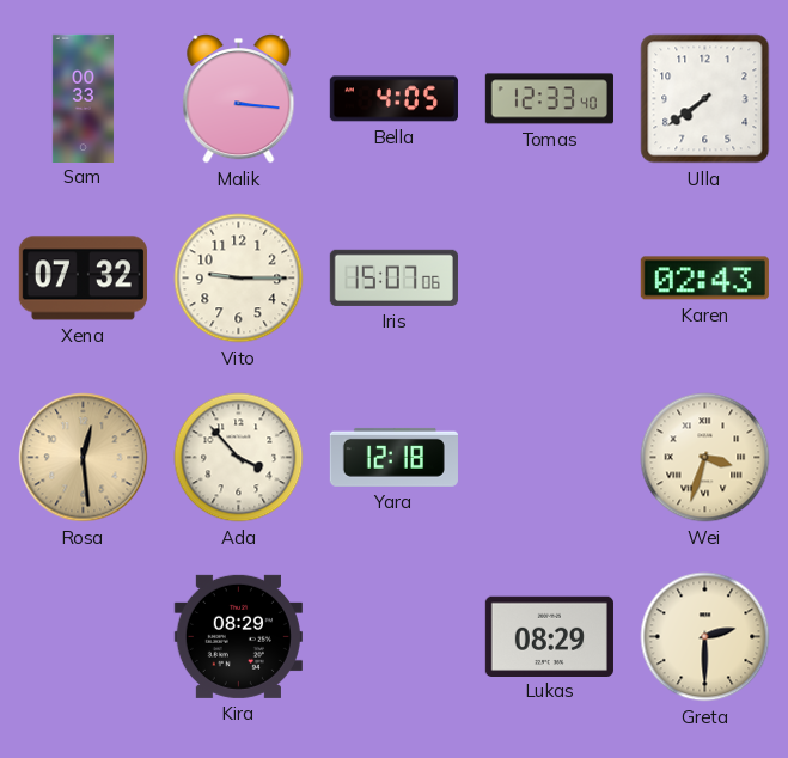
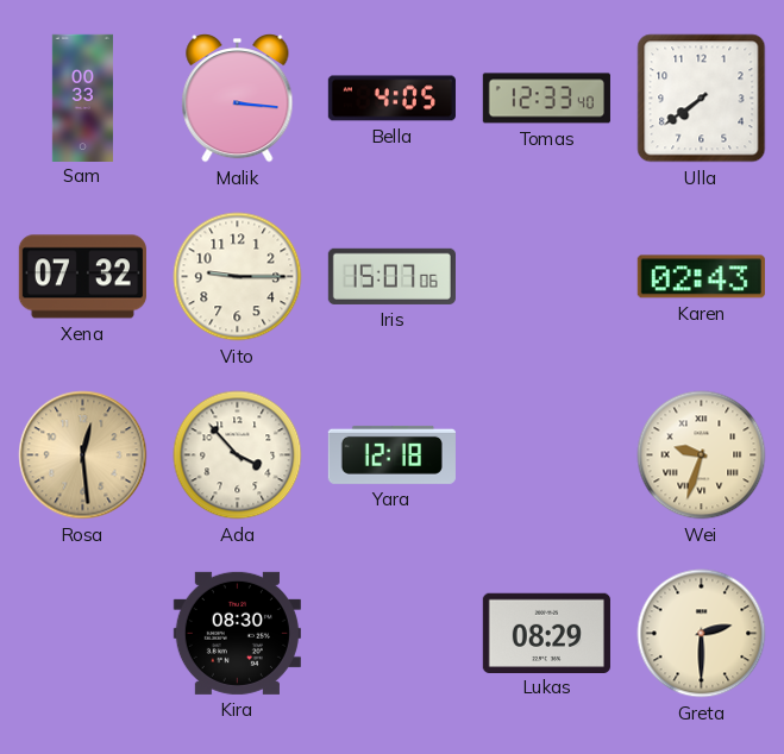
Wei: 3:33 -> 9:33
Kira: 08:29 -> 08:30
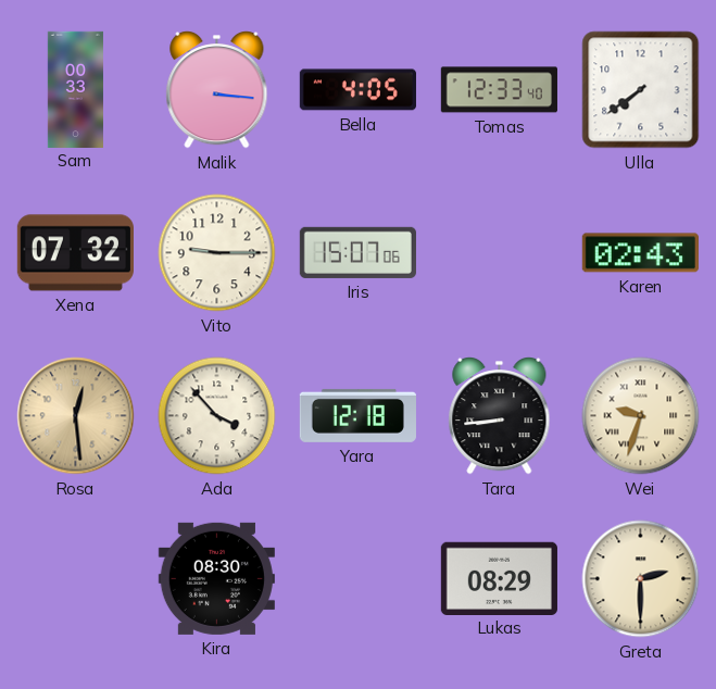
Tara: none -> 8:44
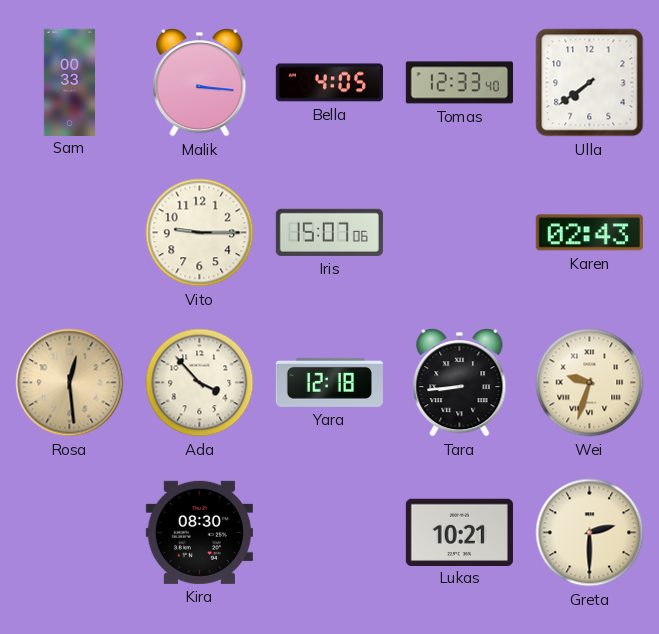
Xena: 07:32 -> none
Lukas: 08:29 -> 10:21
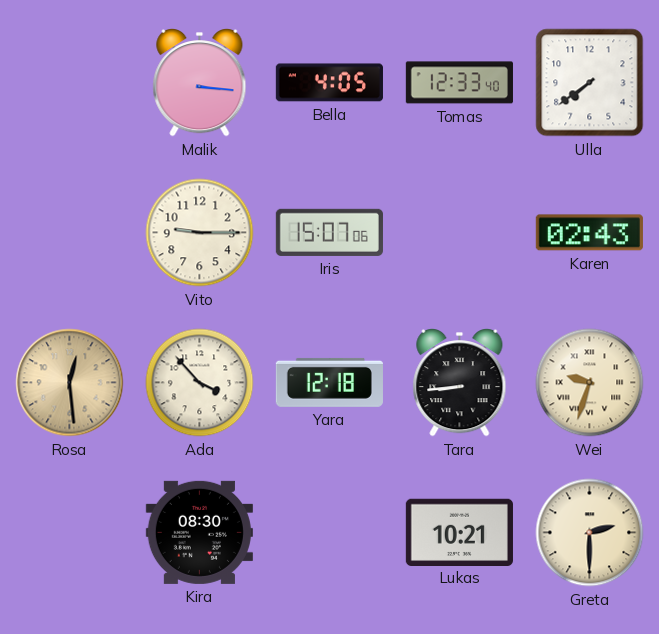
Sam: 00:33 -> none
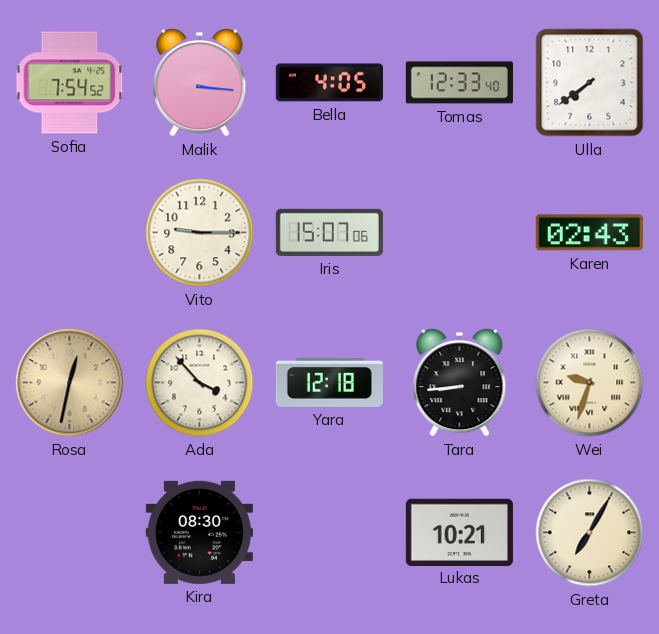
Sofia: none -> 7:54
Rosa: 12:29 -> 12:32
Greta: 2:30 -> 7:05
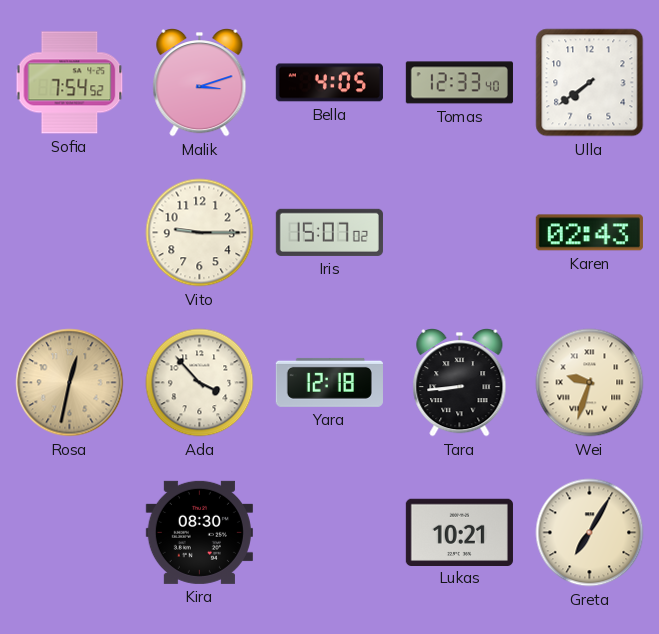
Malik: 3:16 -> 3:12
Iris: 15:07:06 -> 15:07:02
